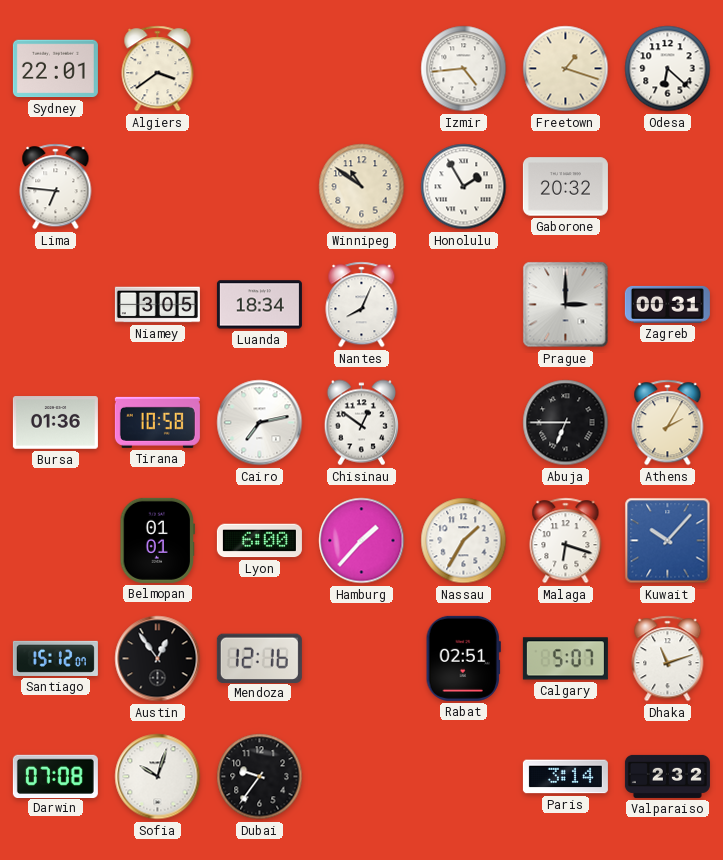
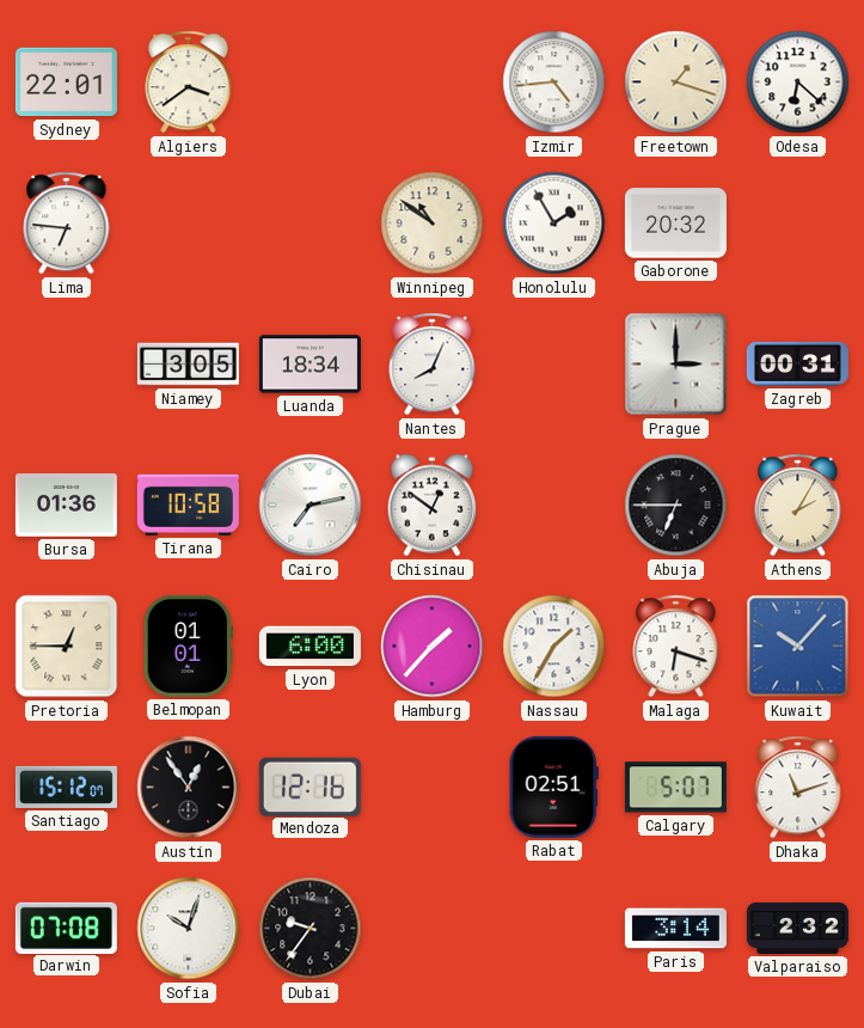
Pretoria: none -> 12:45
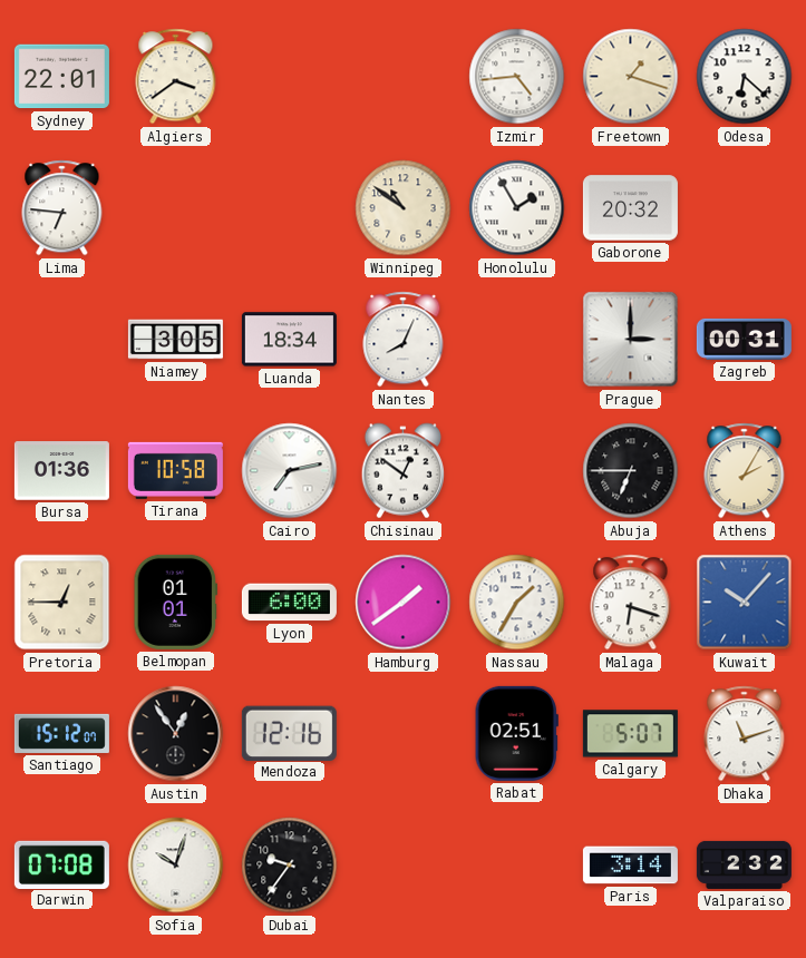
Hamburg: 1:37 -> 1:39
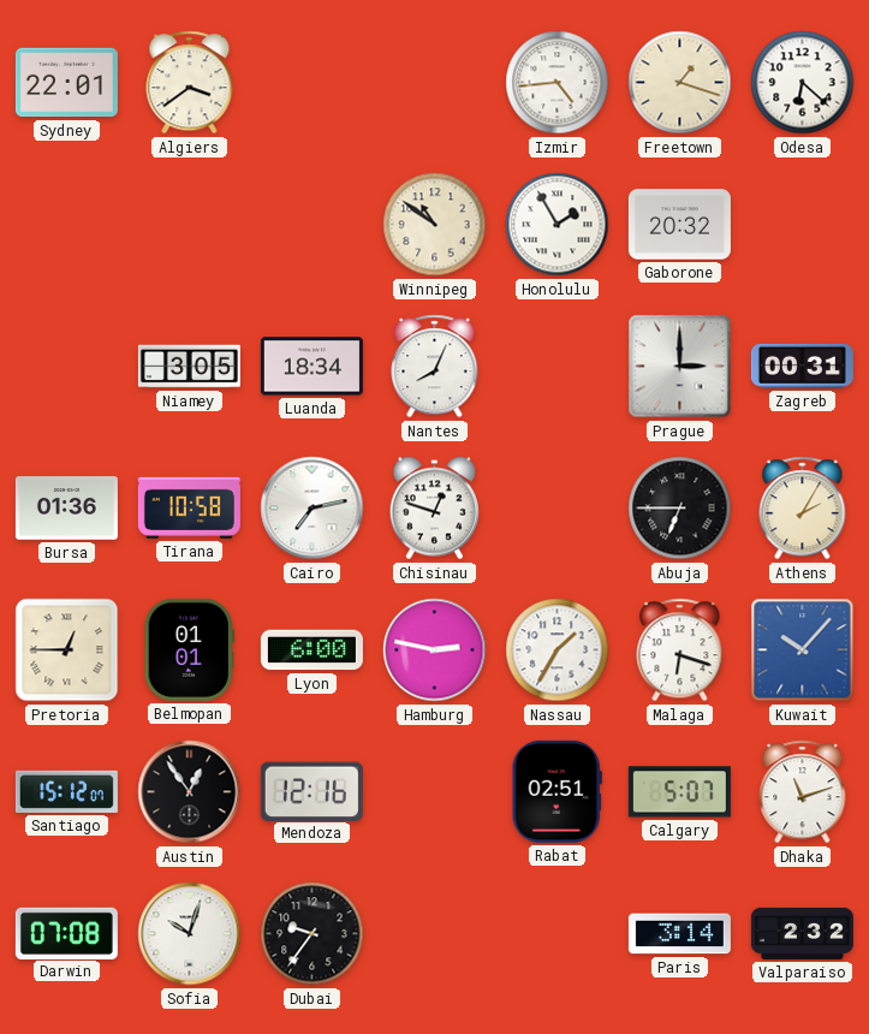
Lima: 6:46 -> none
Chisinau: 12:51 -> 12:48
Hamburg: 1:39 -> 2:47
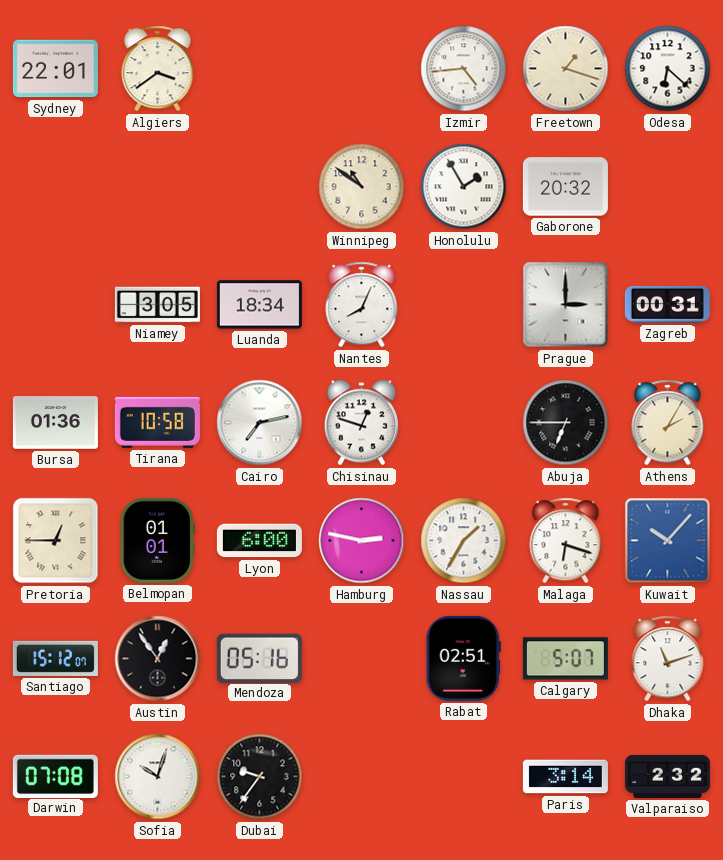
Mendoza: 12:16 -> 05:16
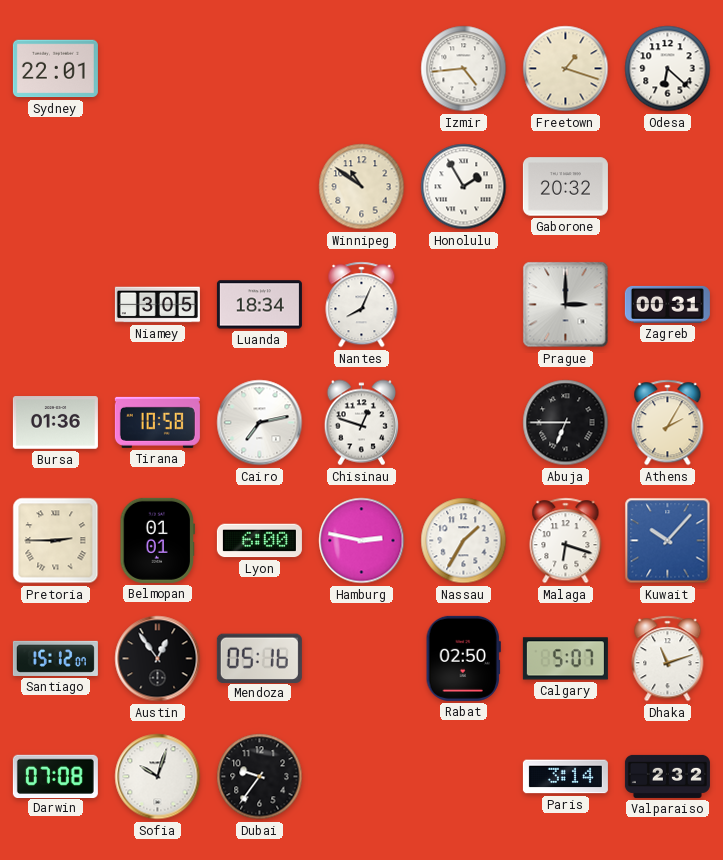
Algiers: 3:39 -> none
Pretoria: 12:45 -> 2:45
Rabat: 02:51 -> 02:50
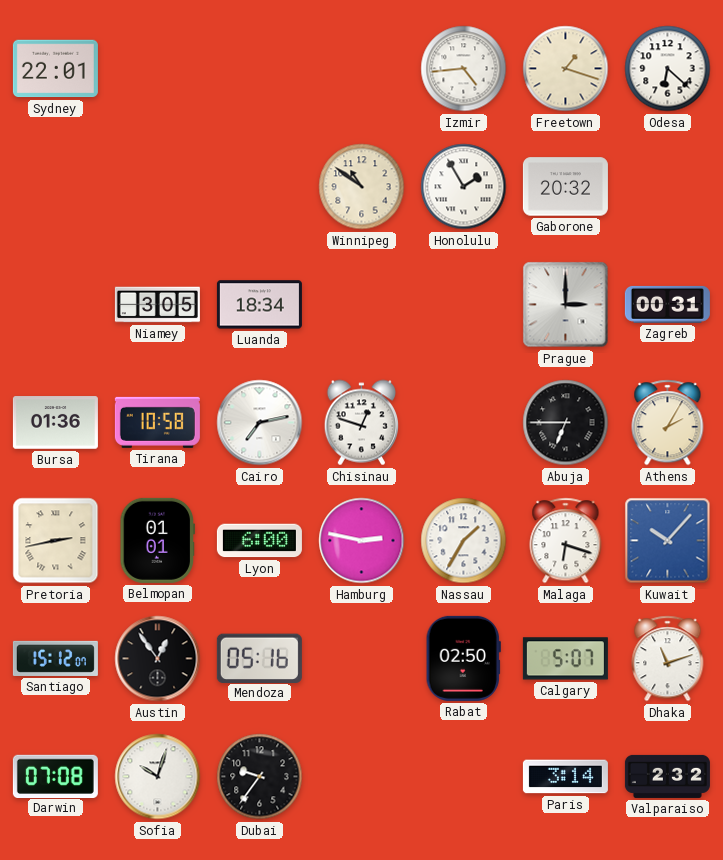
Nantes: 8:04 -> none
Pretoria: 2:45 -> 2:43
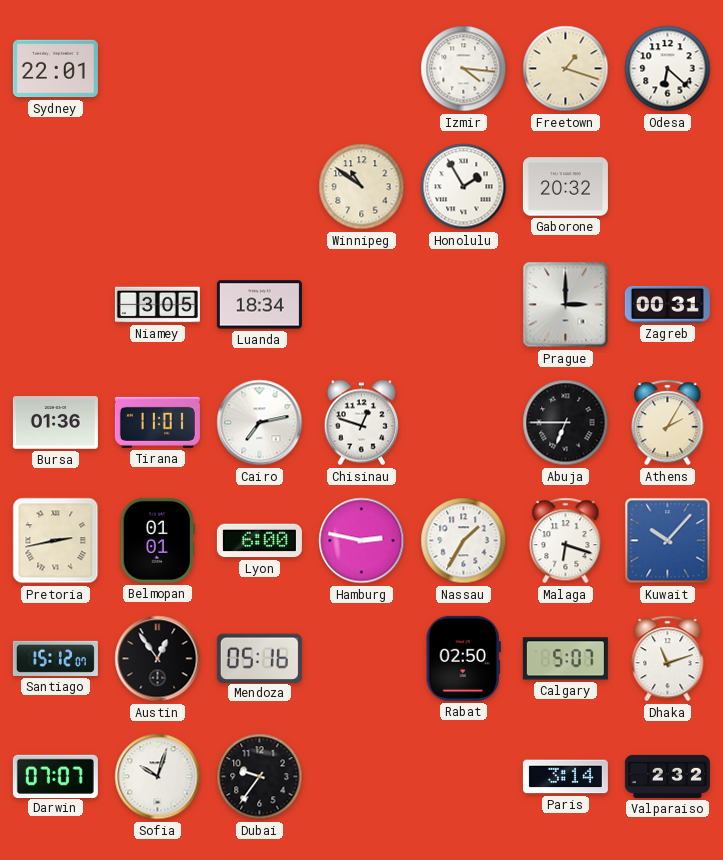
Izmir: 4:44 -> 4:16
Tirana: 10:58 -> 11:01
Darwin: 07:08 -> 07:07
